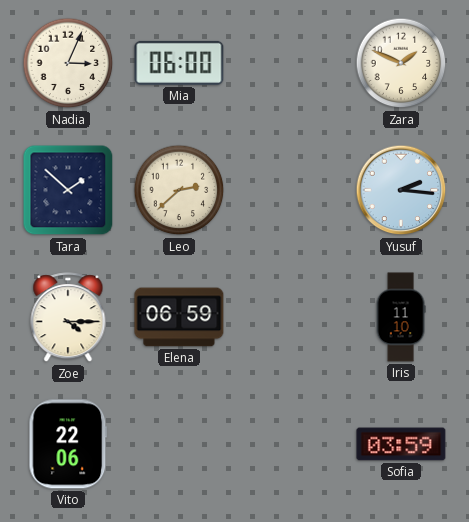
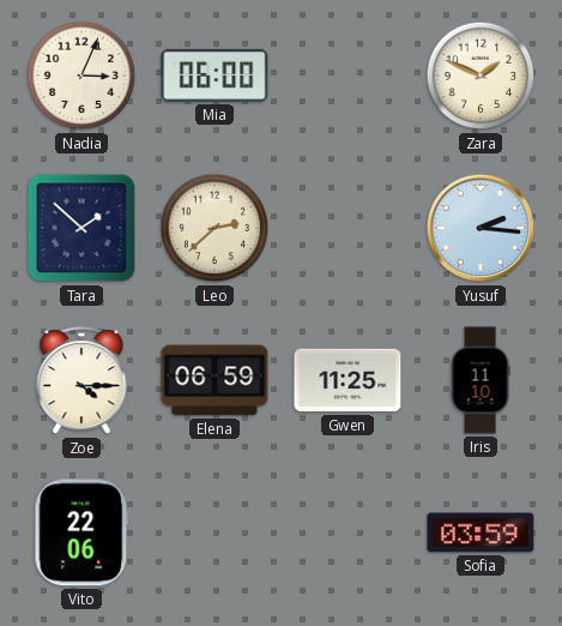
Gwen: none -> 11:25
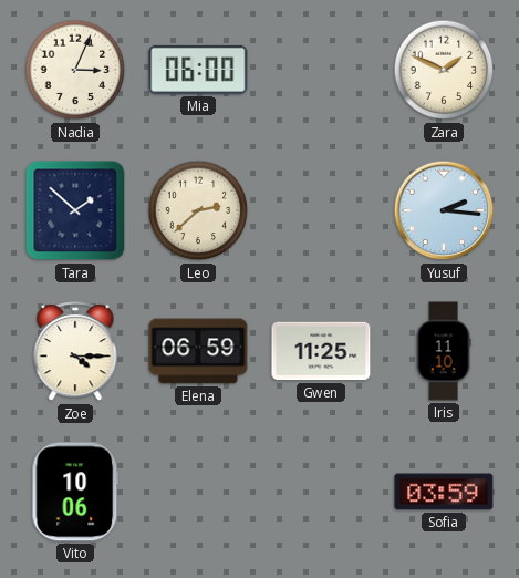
Vito: 22:06 -> 10:06
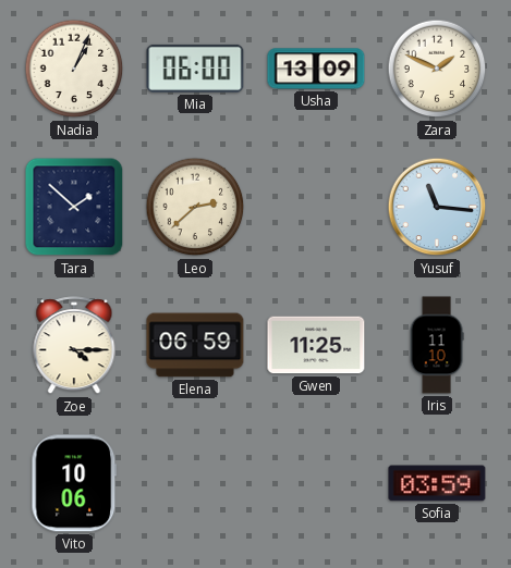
Nadia: 3:04 -> 1:04
Usha: none -> 13:09
Yusuf: 2:16 -> 11:16
